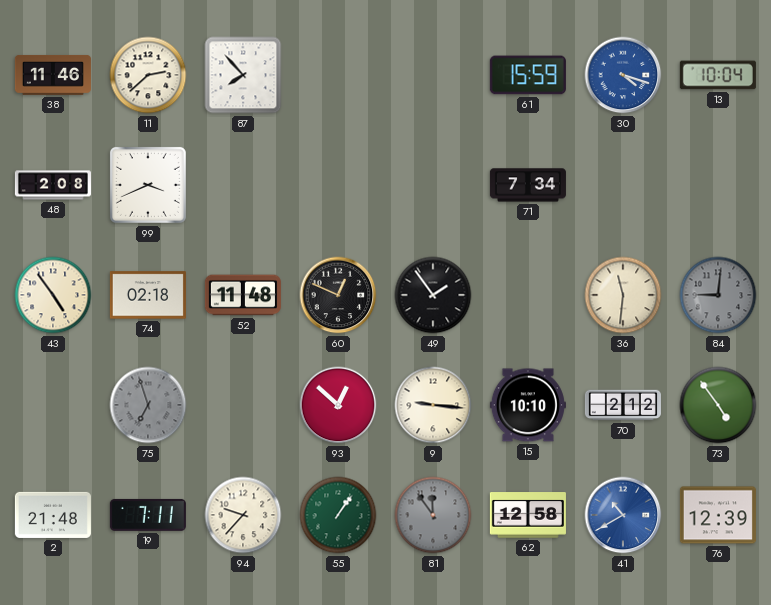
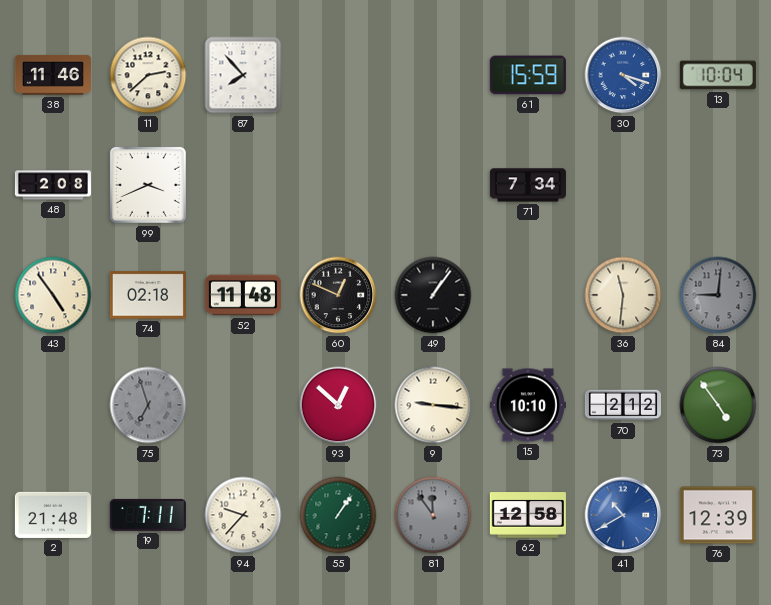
49: 1:54 -> 1:06
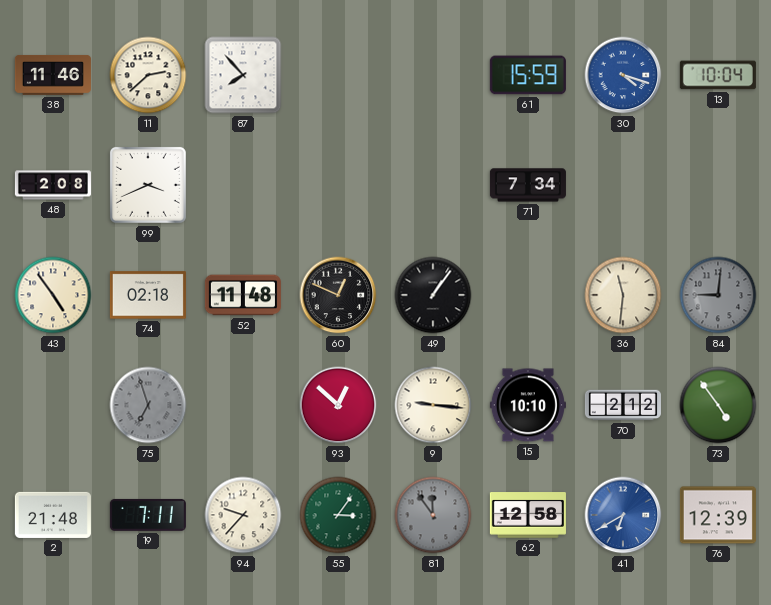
55: 1:06 -> 3:06
41: 10:40 -> 6:40
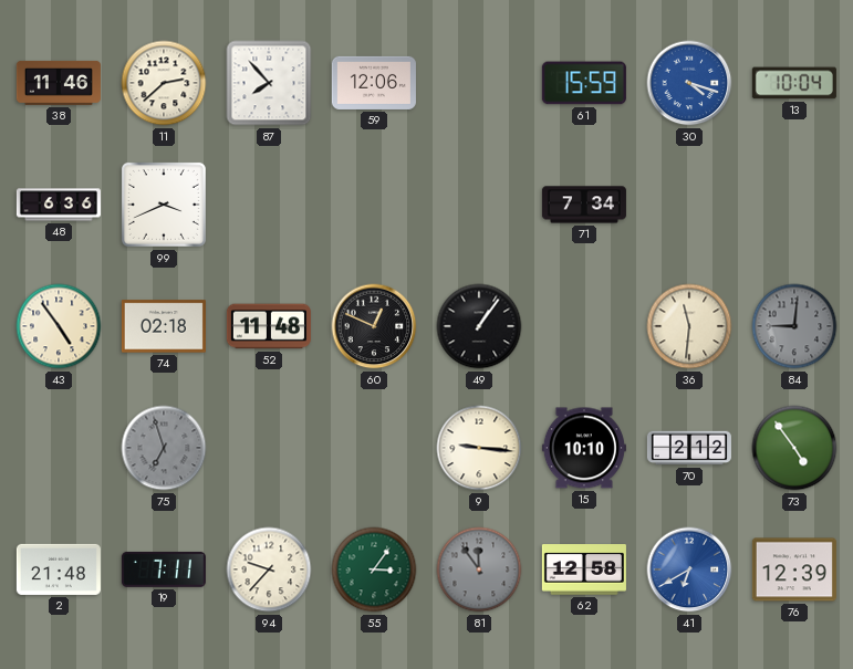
59: none -> 12:06
48: 2:08 -> 6:36
93: 12:52 -> none
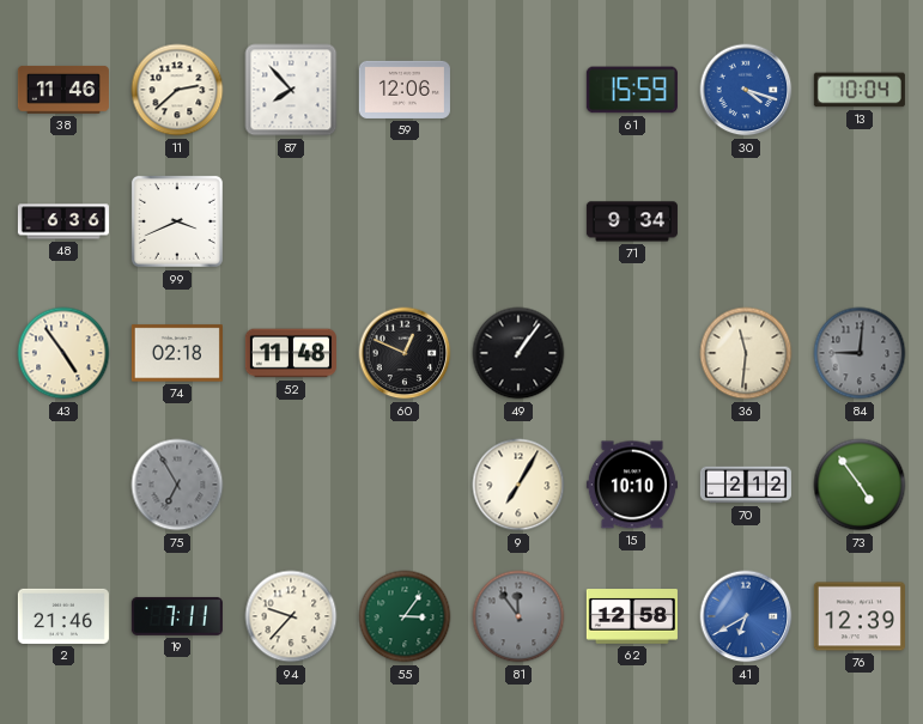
71: 7:34 -> 9:34
75: 6:57 -> 6:55
9: 9:16 -> 7:05
2: 21:48 -> 21:46
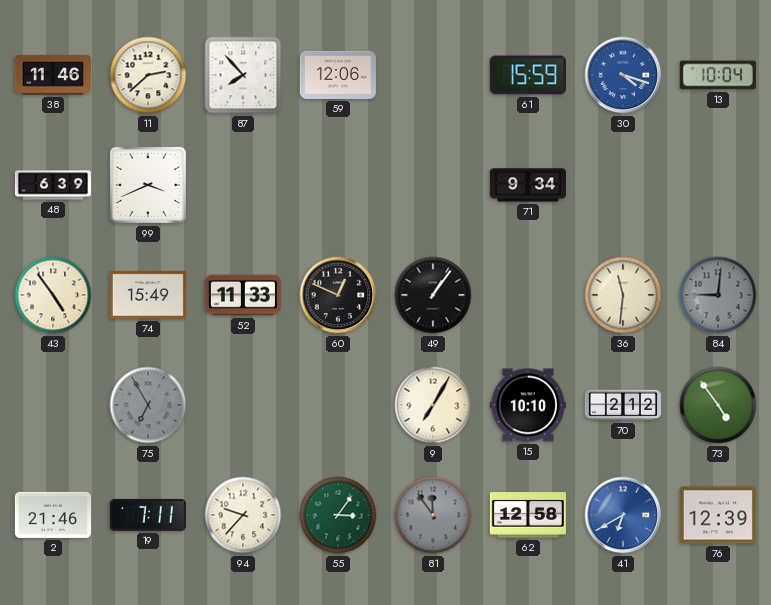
48: 6:36 -> 6:39
74: 02:18 -> 15:49
52: 11:48 -> 11:33
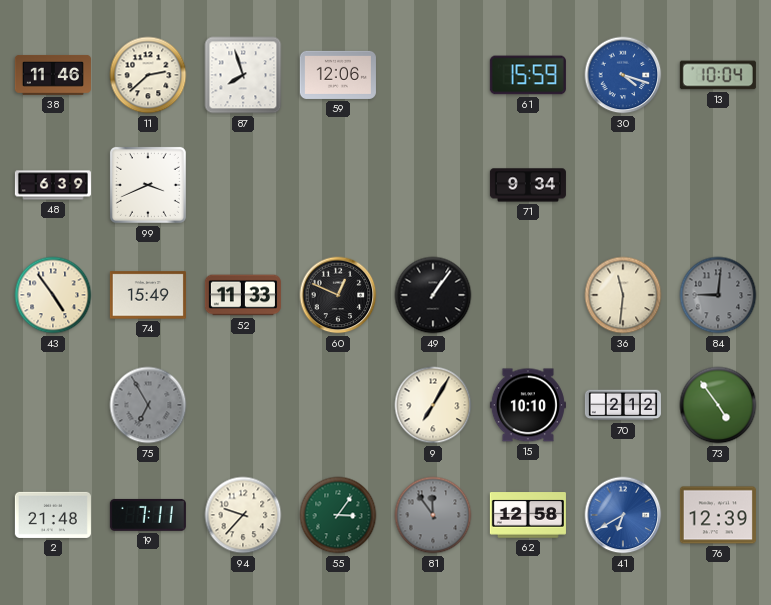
87: 7:53 -> 7:57
2: 21:46 -> 21:48
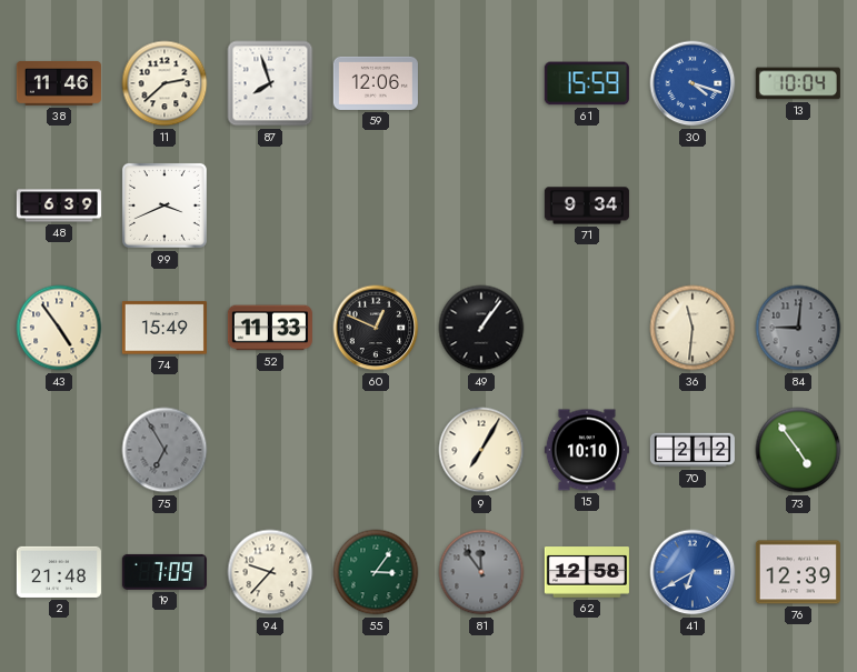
19: 7:11 -> 7:09
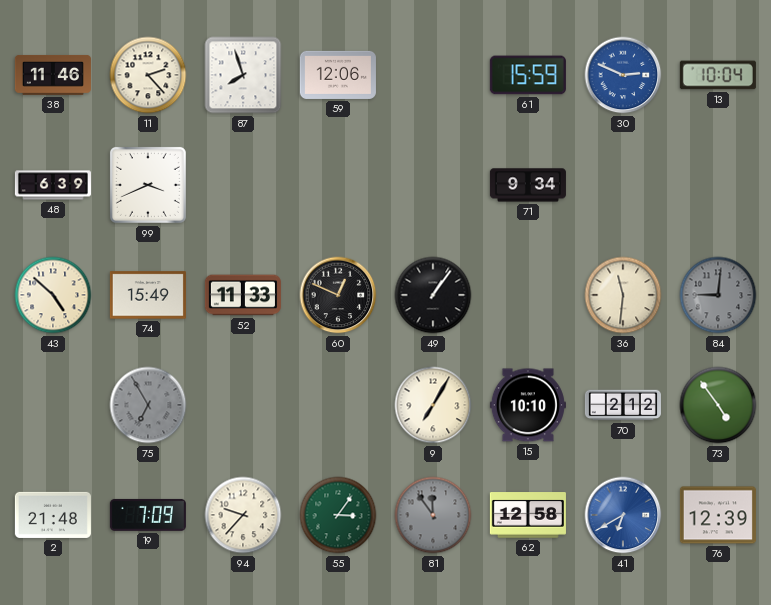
11: 2:38 -> 2:23
30: 4:18 -> 2:49
43: 4:54 -> 4:52
